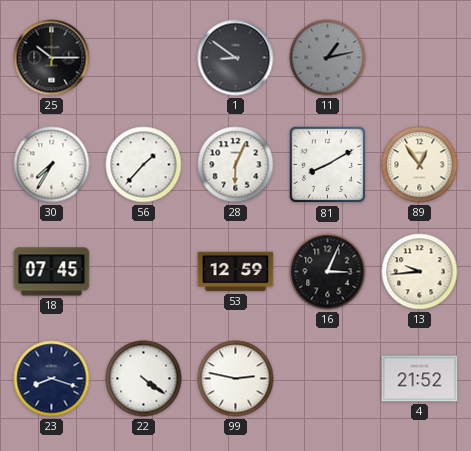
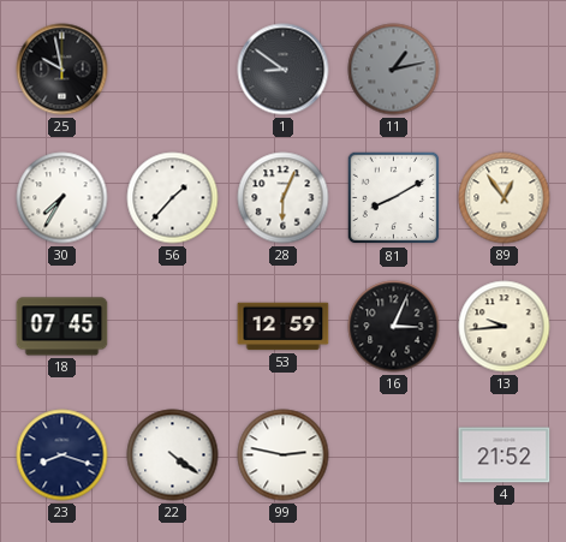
25: 10:15 -> 9:58
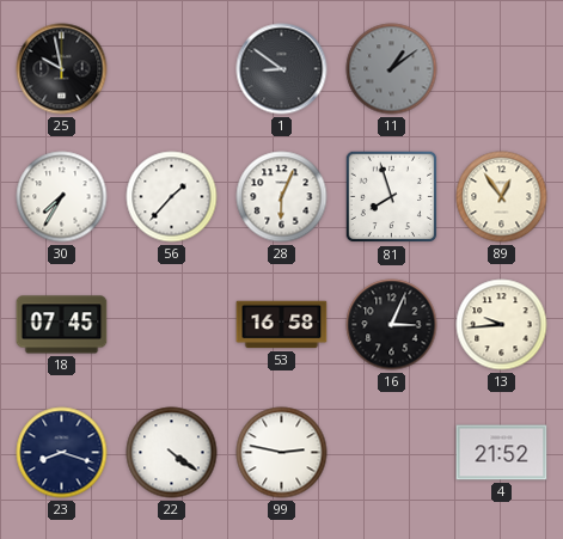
11: 1:13 -> 1:09
81: 8:10 -> 7:57
53: 12:59 -> 16:58
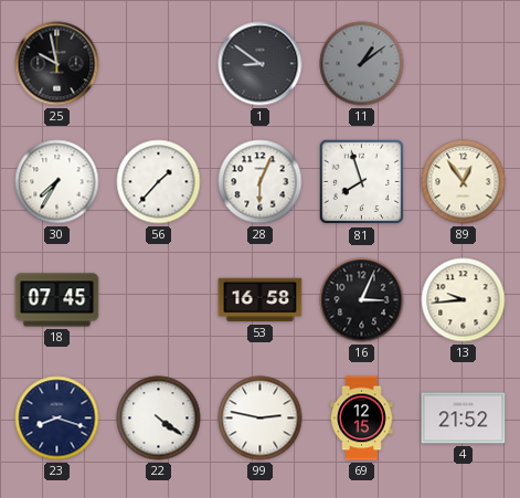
69: none -> 12:15
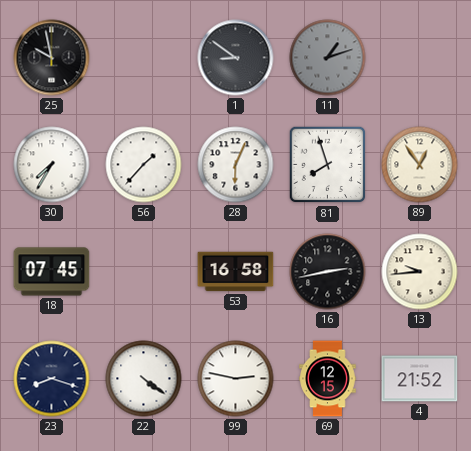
11: 1:09 -> 1:12
16: 3:04 -> 2:43
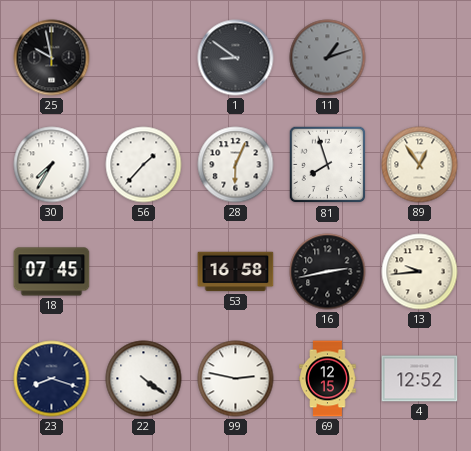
4: 21:52 -> 12:52
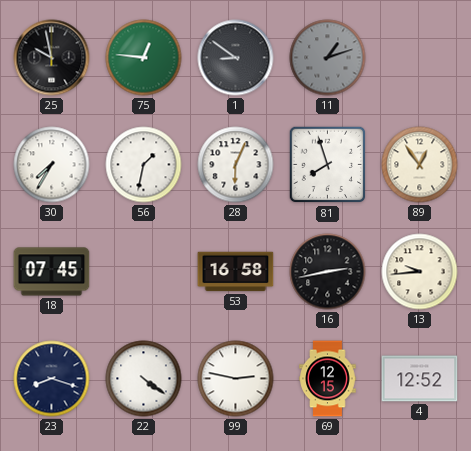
75: none -> 12:46
56: 1:37 -> 1:32
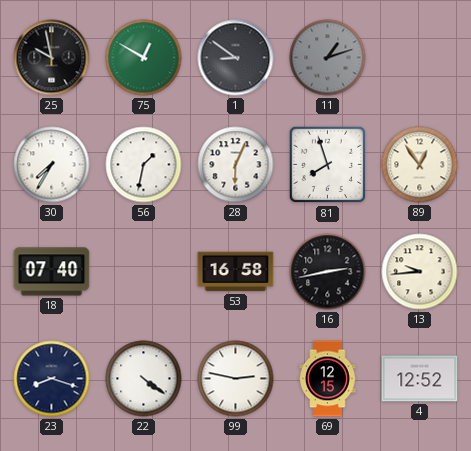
75: 12:46 -> 12:50
18: 07:45 -> 07:40
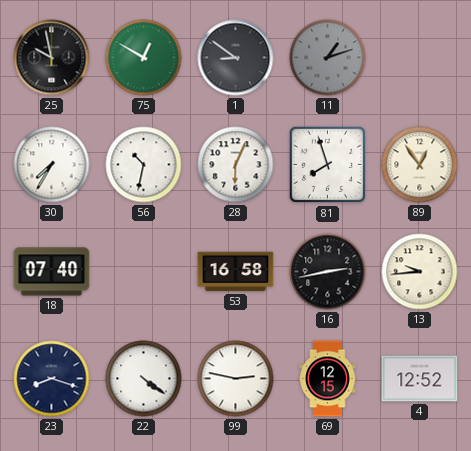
56: 1:32 -> 10:32
